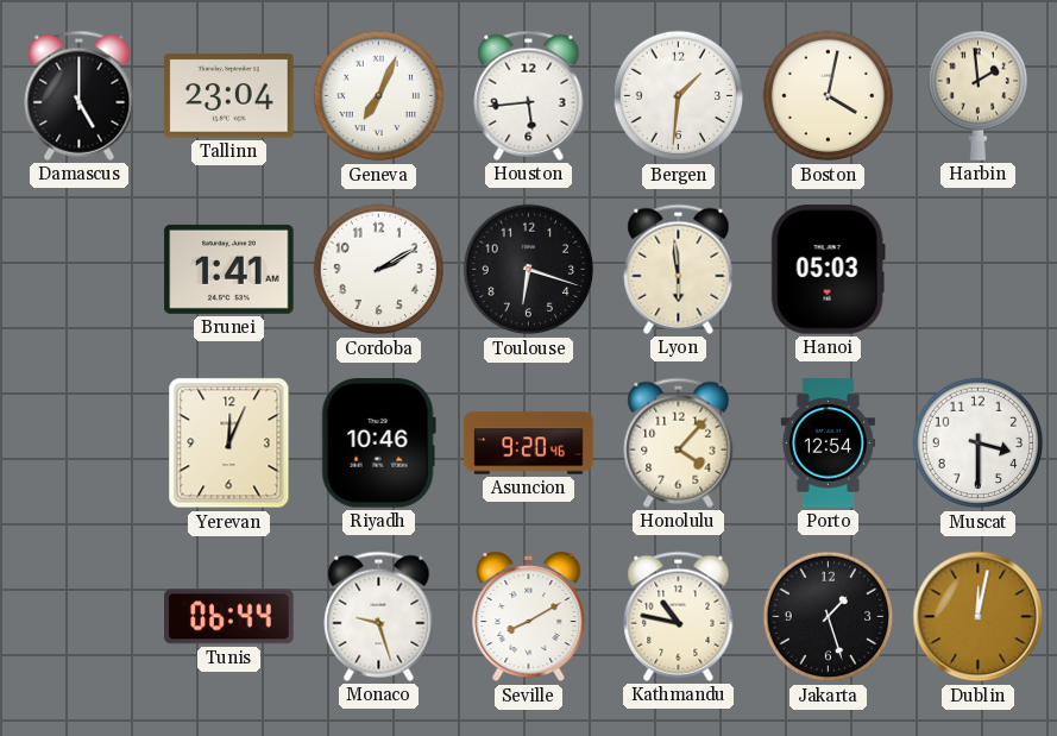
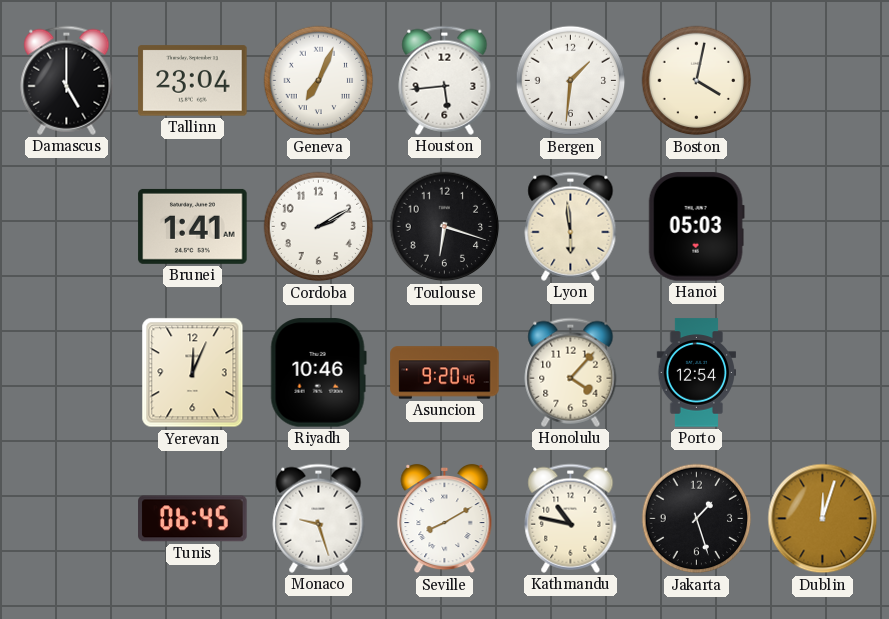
Harbin: 1:59 -> none
Muscat: 3:30 -> none
Tunis: 06:44 -> 06:45
Dublin: 12:02 -> 12:03
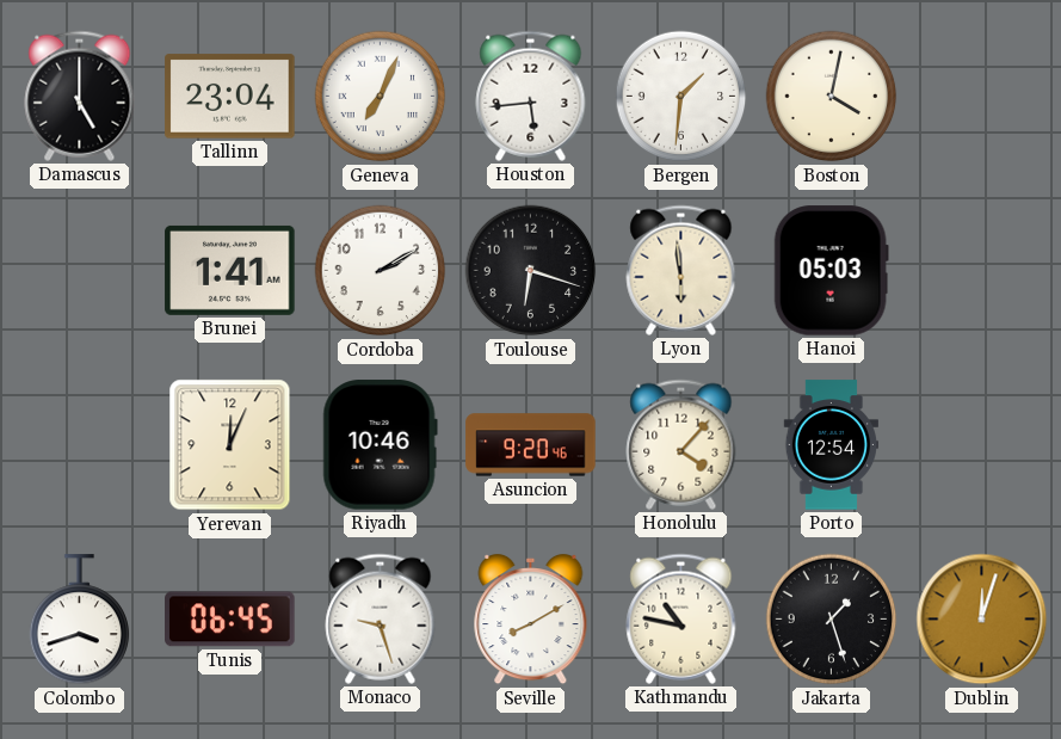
Colombo: none -> 3:42
